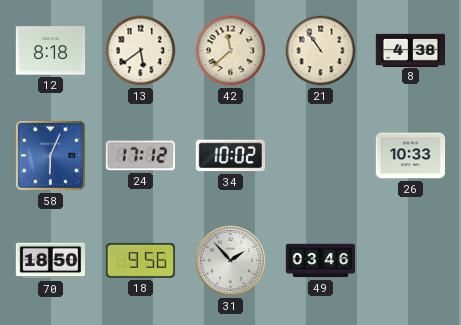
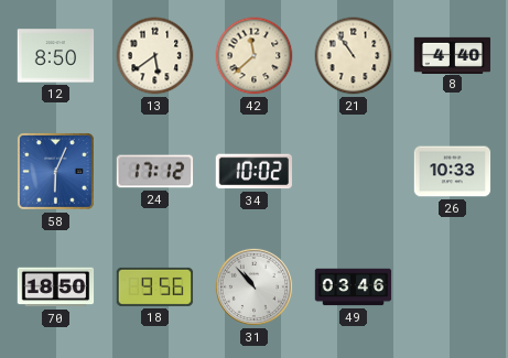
12: 8:18 -> 8:50
8: 4:38 -> 4:40
31: 1:53 -> 10:53
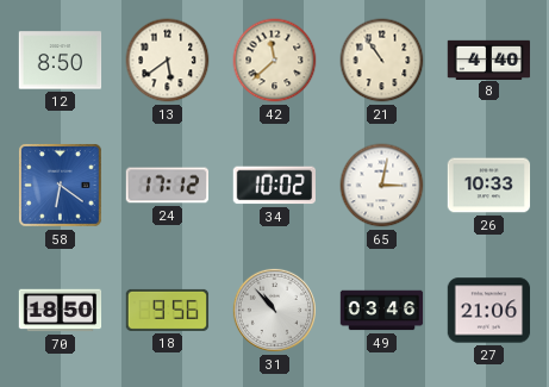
58: 6:04 -> 6:21
65: none -> 3:02
27: none -> 21:06
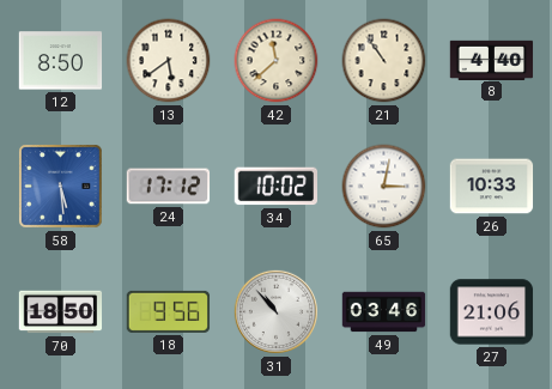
58: 6:21 -> 5:29
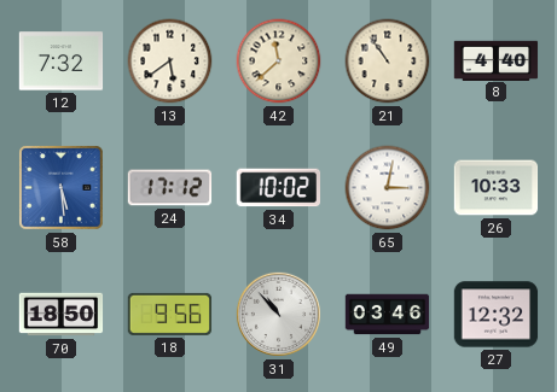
12: 8:50 -> 7:32
27: 21:06 -> 12:32
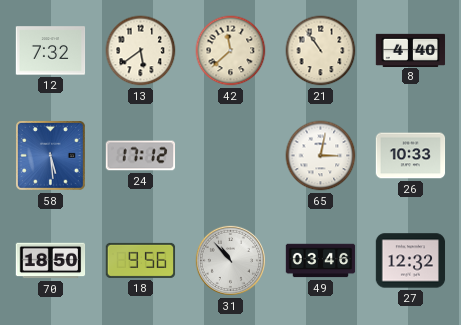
34: 10:02 -> none
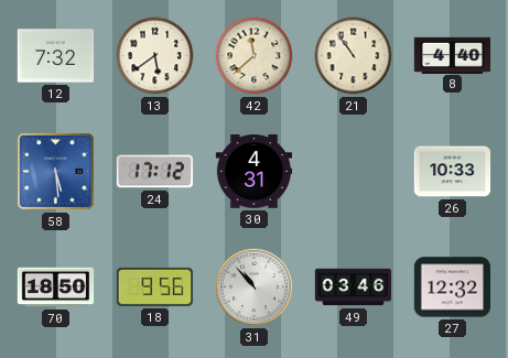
30: none -> 4:31
65: 3:02 -> none
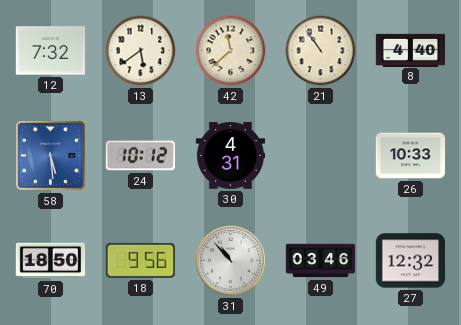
24: 17:12 -> 10:12
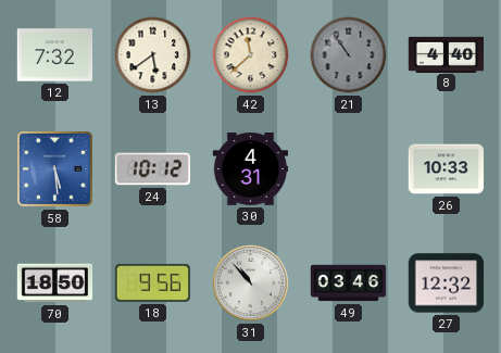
21 dial: cream -> grey
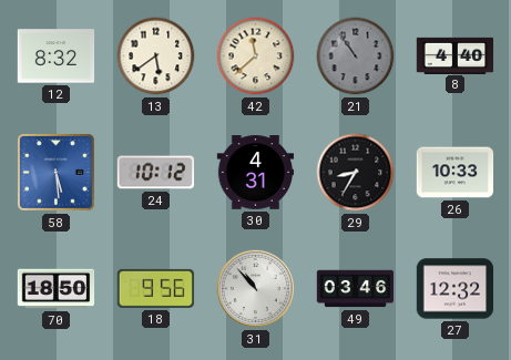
12: 7:32 -> 8:32
29: none -> 8:35
